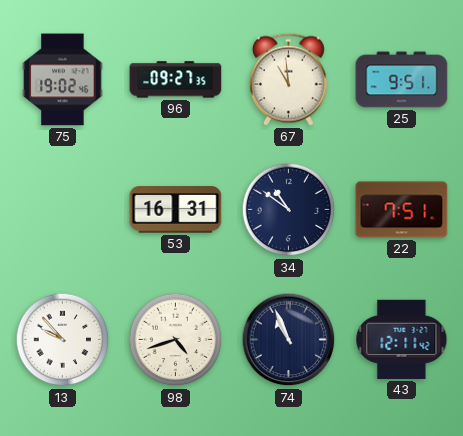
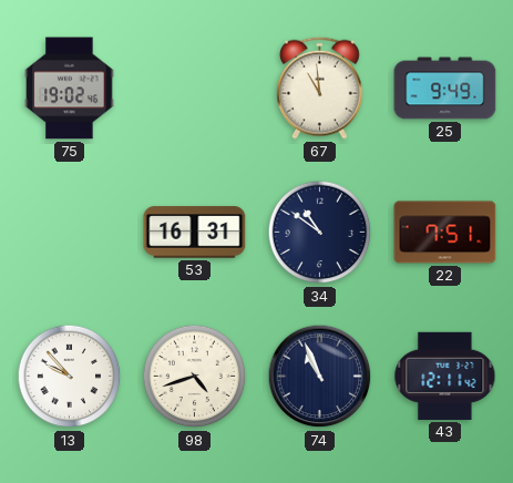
96: 09:27 -> none
25: 9:51 -> 9:49
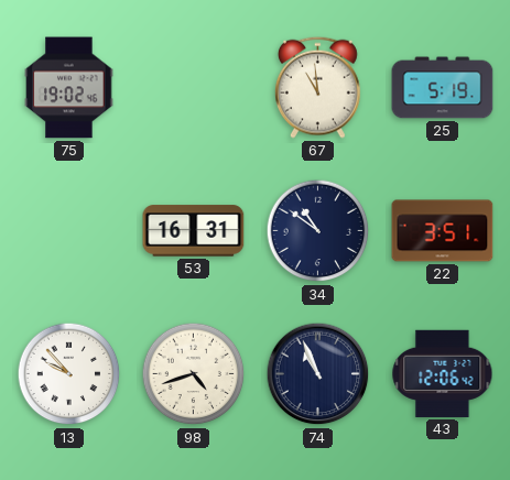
25: 9:49 -> 5:19
22: 7:51 -> 3:51
43: 12:11 -> 12:06
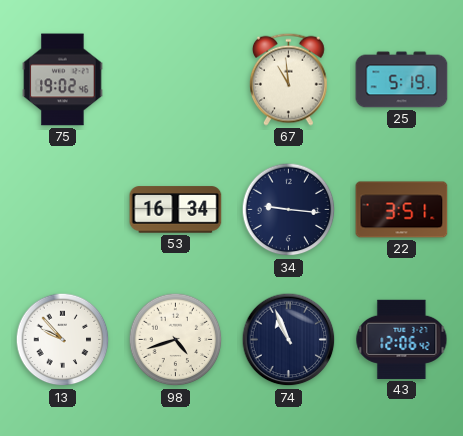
53: 16:31 -> 16:34
34: 10:51 -> 9:16
